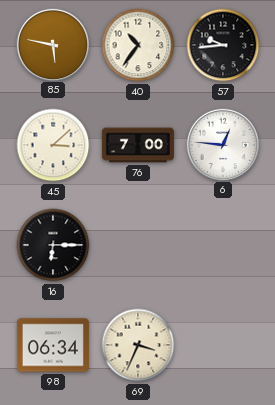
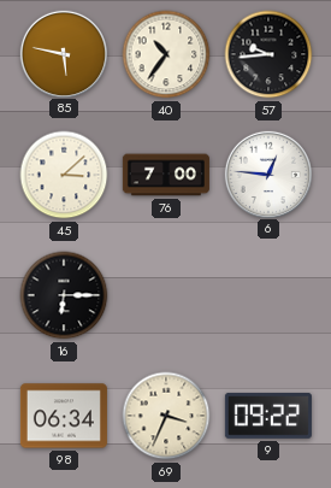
9: none -> 09:22
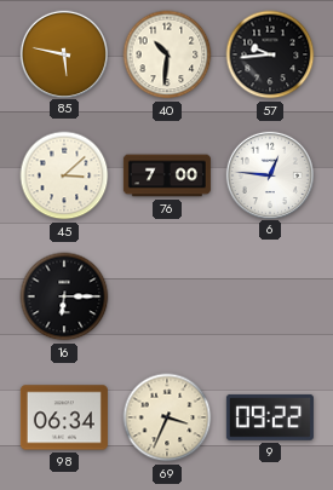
40: 10:36 -> 10:31
